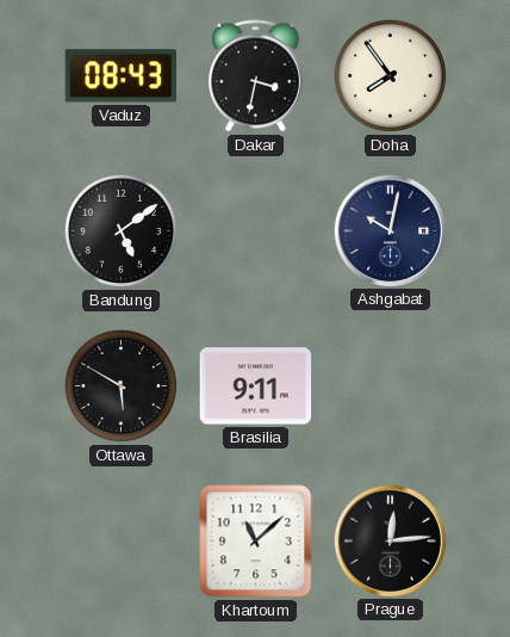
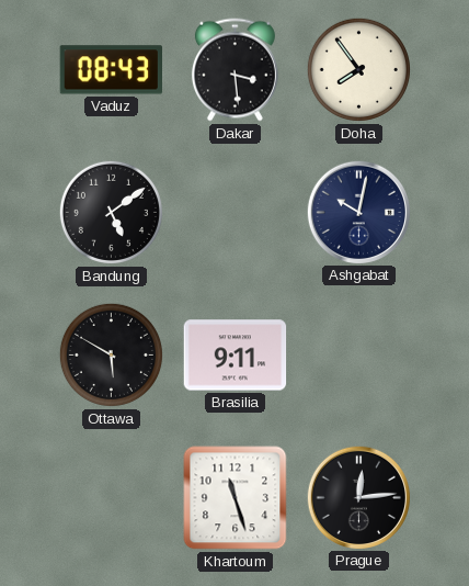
Dakar: 3:32 -> 3:29
Khartoum: 11:08 -> 11:27
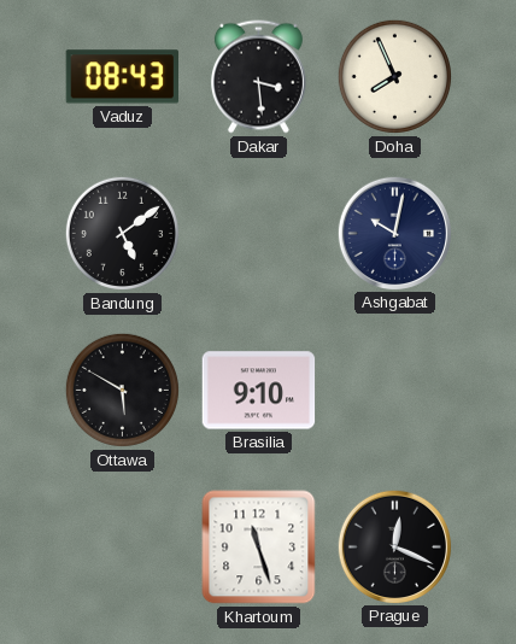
Doha: 7:54 -> 7:56
Brasilia: 9:11 -> 9:10
Prague: 12:14 -> 12:19
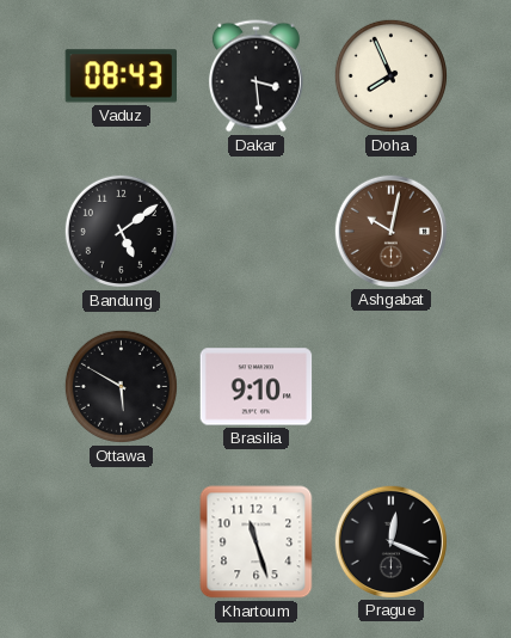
Ashgabat dial: navy -> brown
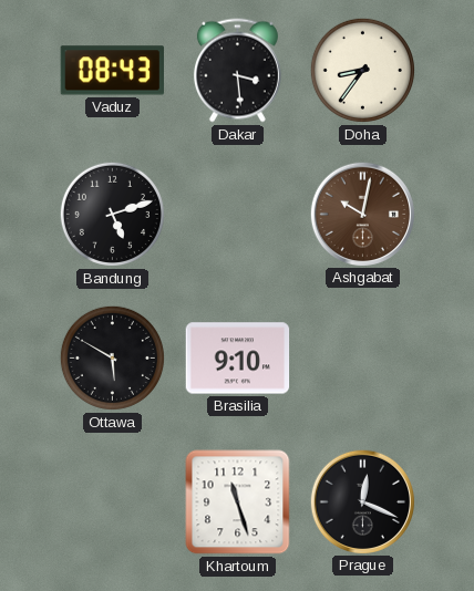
Doha: 7:56 -> 8:36
Bandung: 5:09 -> 5:12
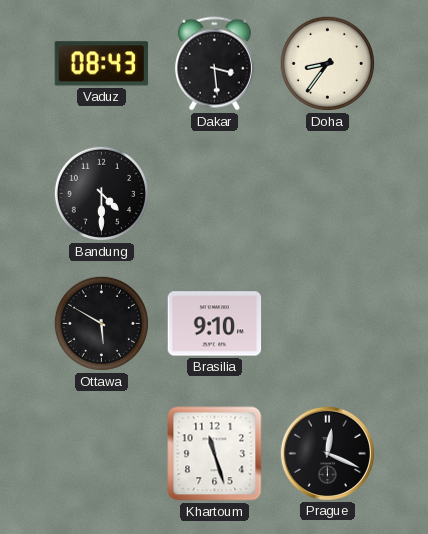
Bandung: 5:12 -> 4:30
Ashgabat: 10:02 -> none
